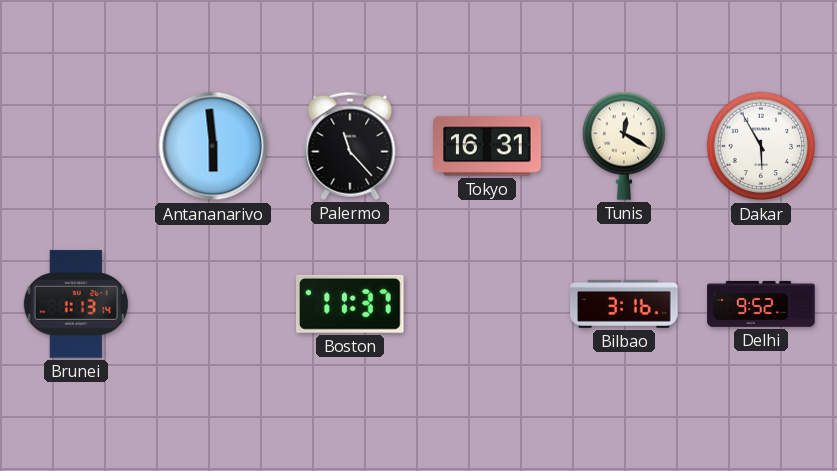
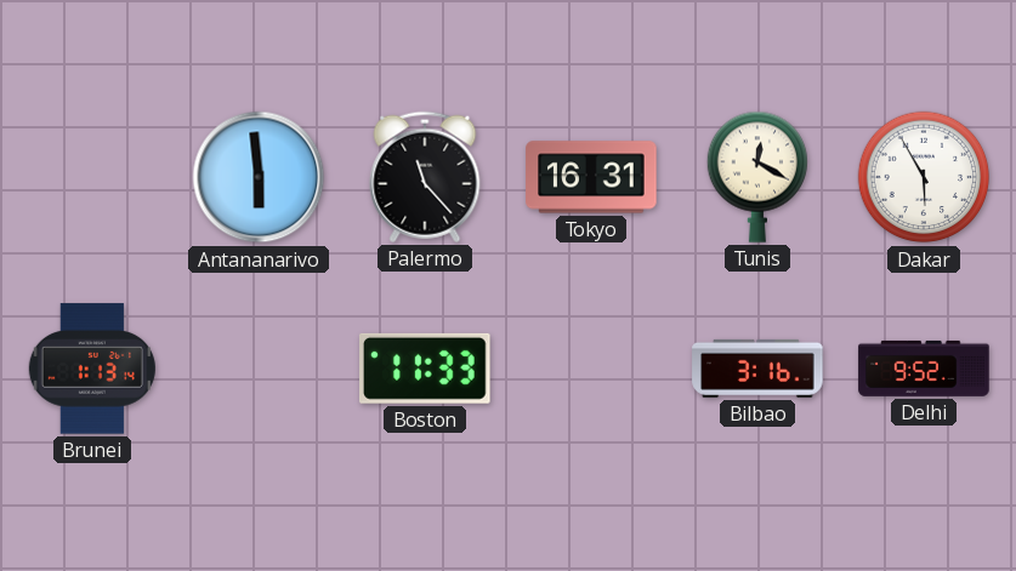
Boston: 11:37 -> 11:33
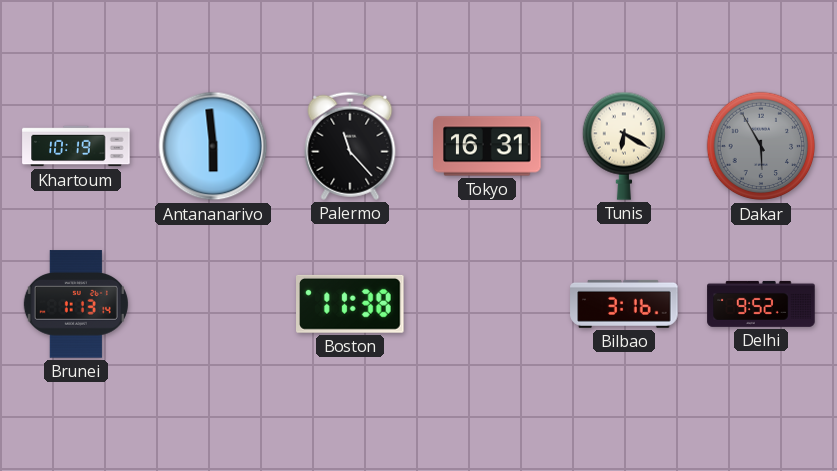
Khartoum: none -> 10:19
Tunis: 12:20 -> 6:20
Dakar dial: white -> grey
Boston: 11:33 -> 11:38
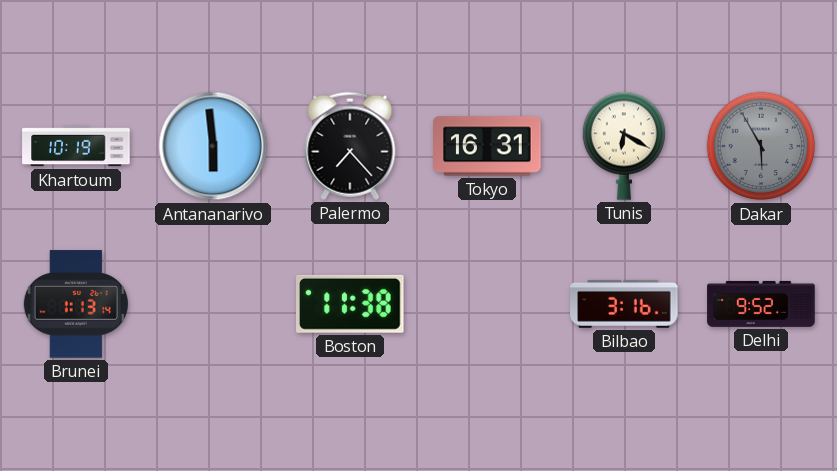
Palermo: 11:23 -> 7:23
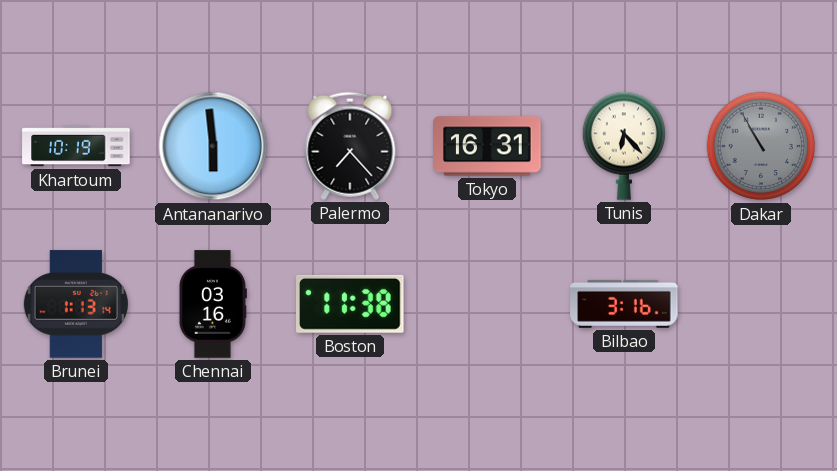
Tunis: 6:20 -> 6:23
Dakar: 5:55 -> 10:55
Chennai: none -> 03:16
Delhi: 9:52 -> none
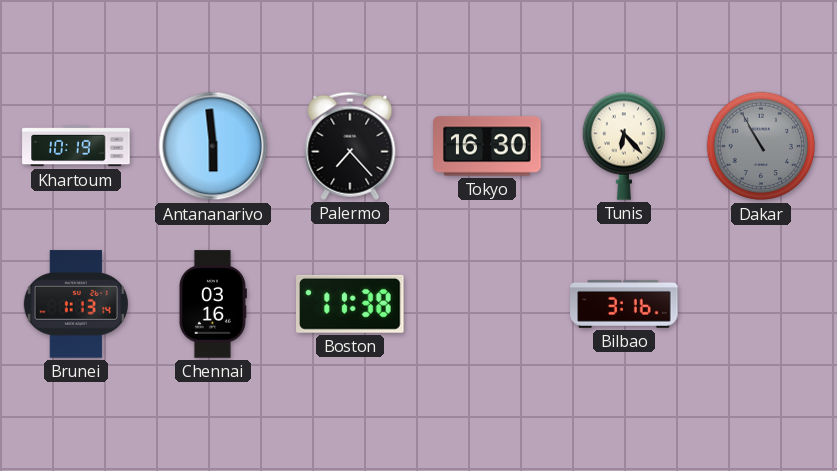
Tokyo: 16:31 -> 16:30
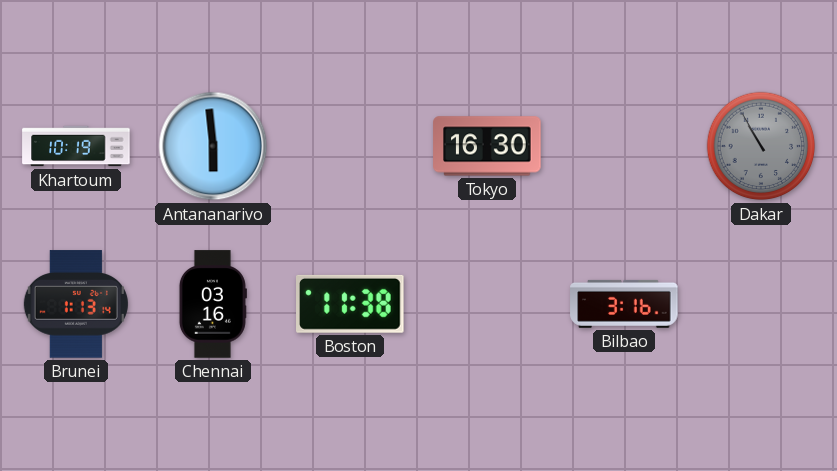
Palermo: 7:23 -> none
Tunis: 6:23 -> none
